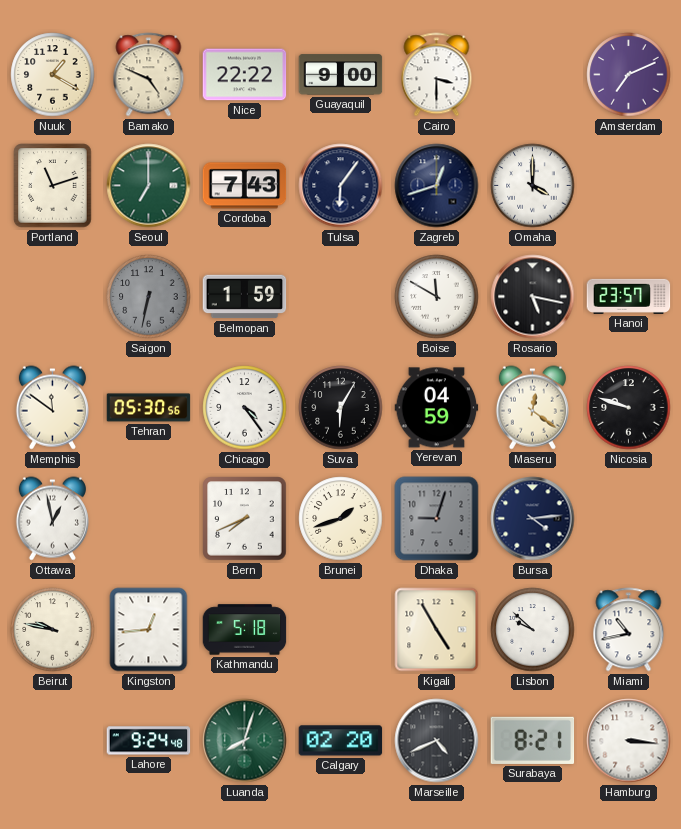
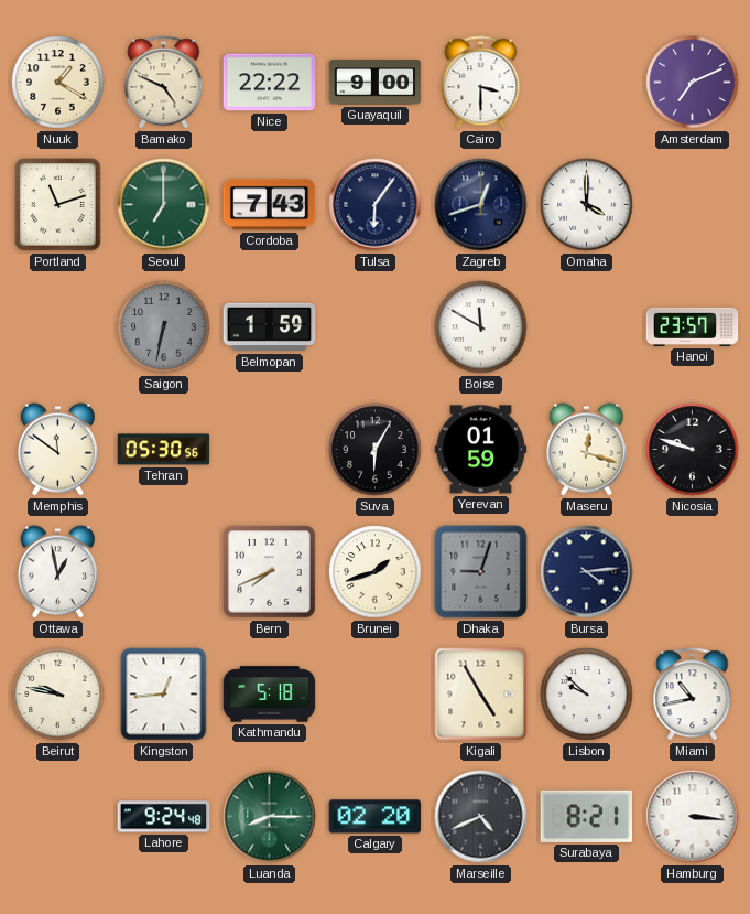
Rosario: 5:17 -> none
Chicago: 4:24 -> none
Yerevan: 04:59 -> 01:59
Maseru: 12:21 -> 12:18
Luanda: 8:03 -> 8:15
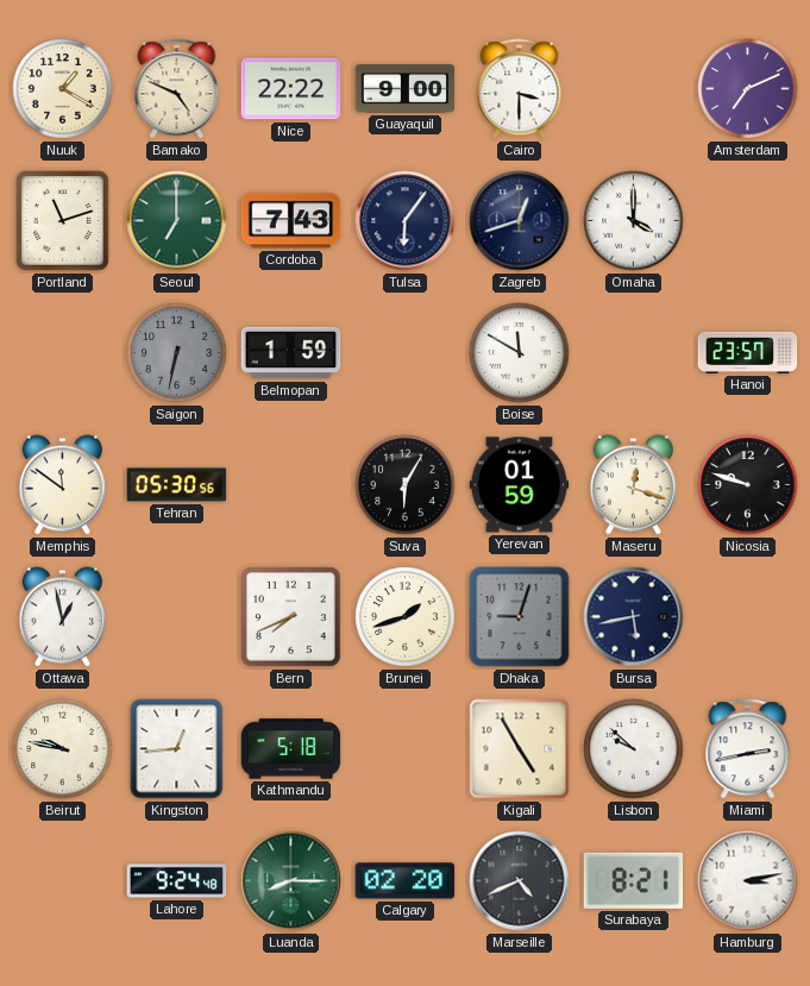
Bursa: 4:14 -> 5:43
Miami: 10:43 -> 2:43
Hamburg: 3:16 -> 3:13
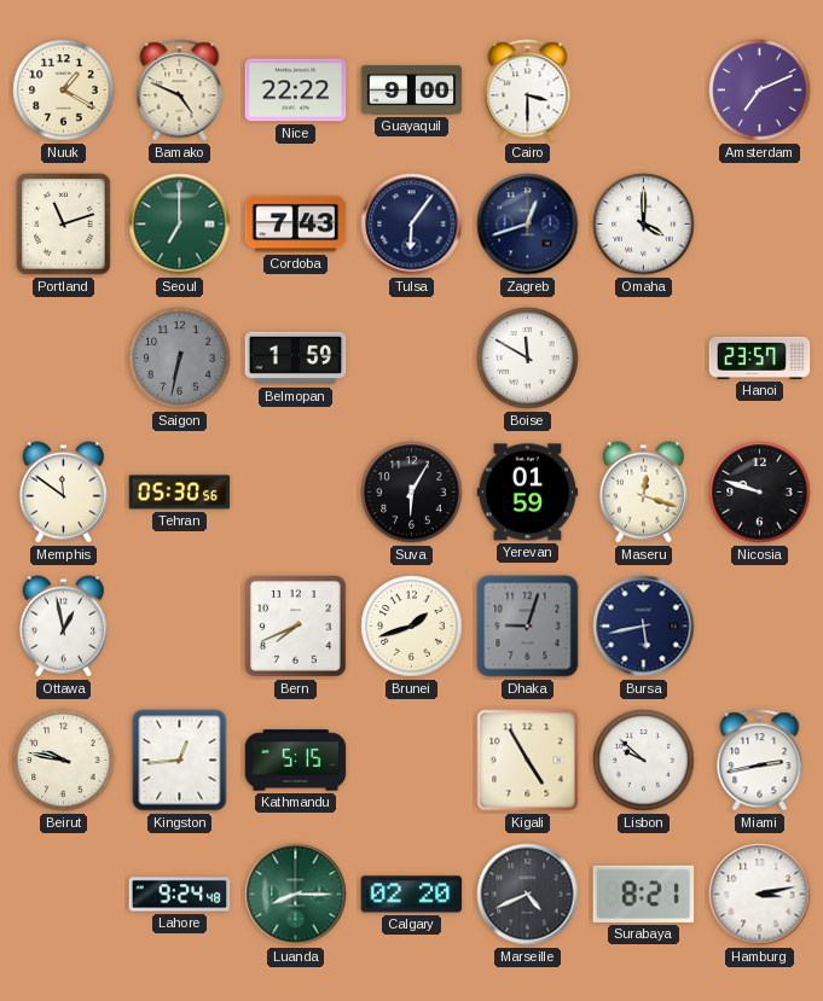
Kathmandu: 5:18 -> 5:15
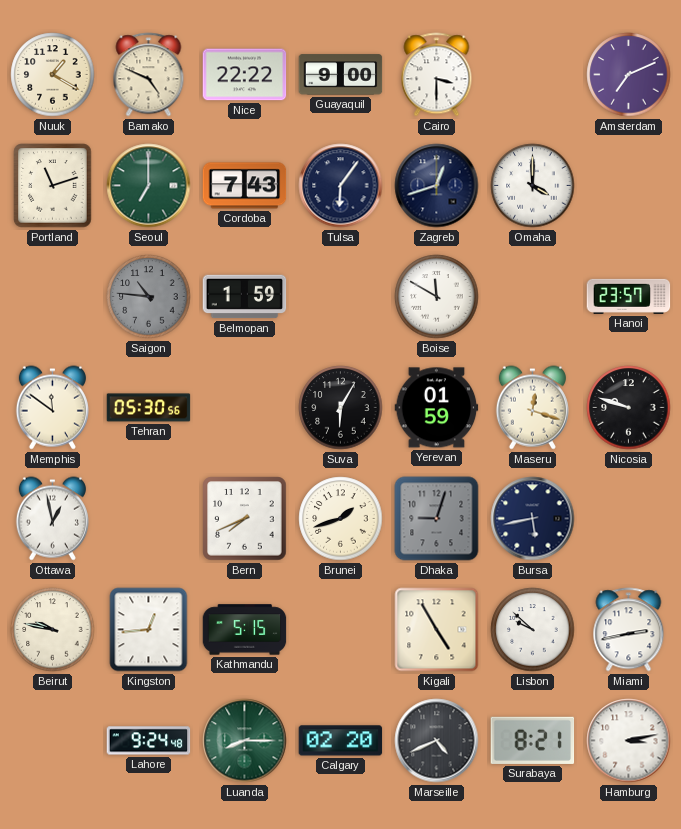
Saigon: 6:32 -> 10:46
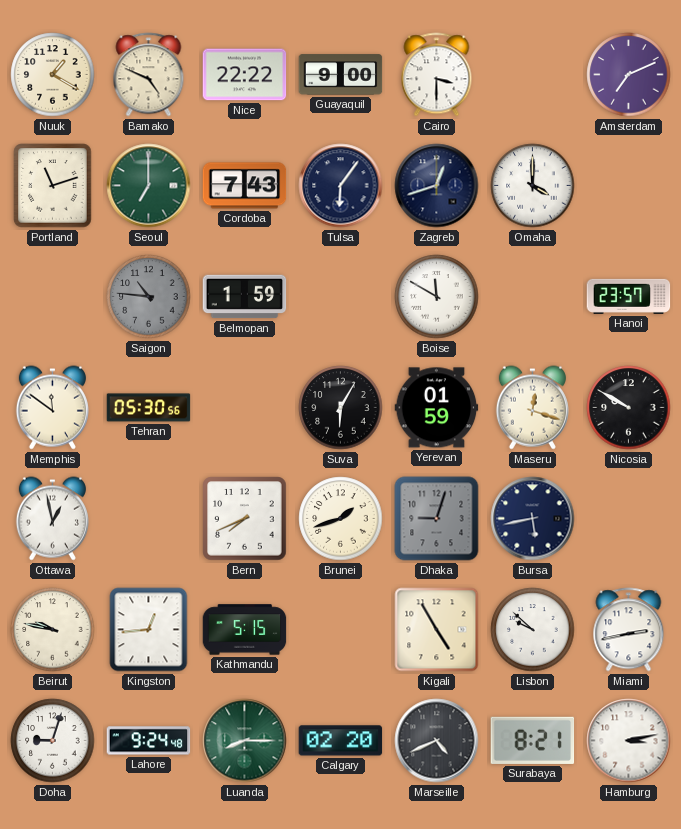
Nicosia: 9:48 -> 9:50
Doha: none -> 9:03
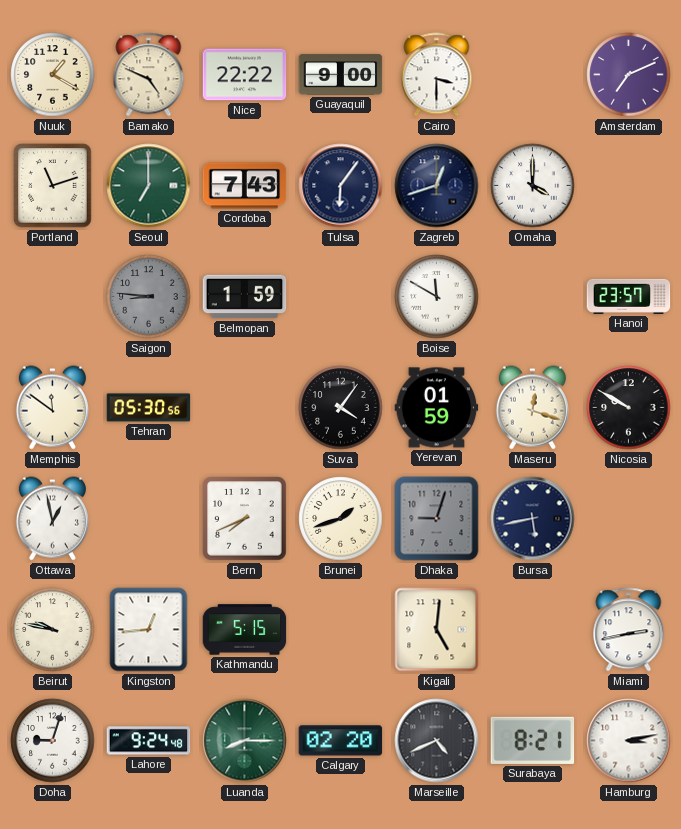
Saigon: 10:46 -> 8:46
Suva: 6:05 -> 4:06
Kigali: 4:55 -> 5:01
Lisbon: 9:52 -> none
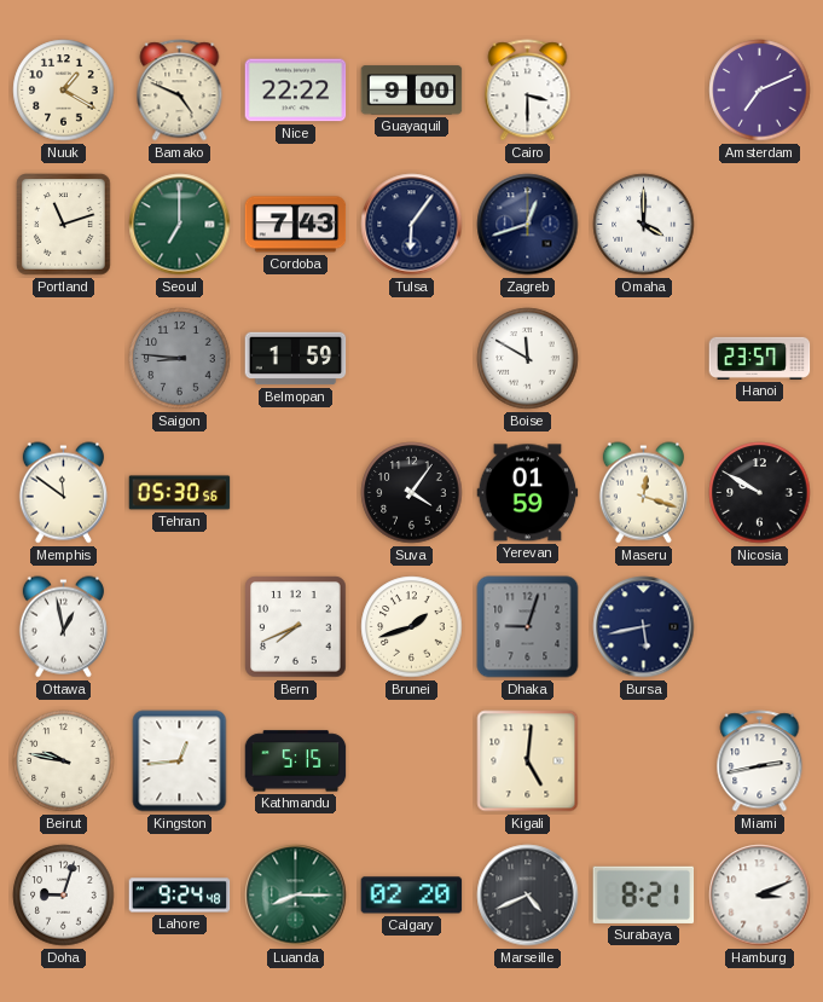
Hamburg: 3:13 -> 3:11
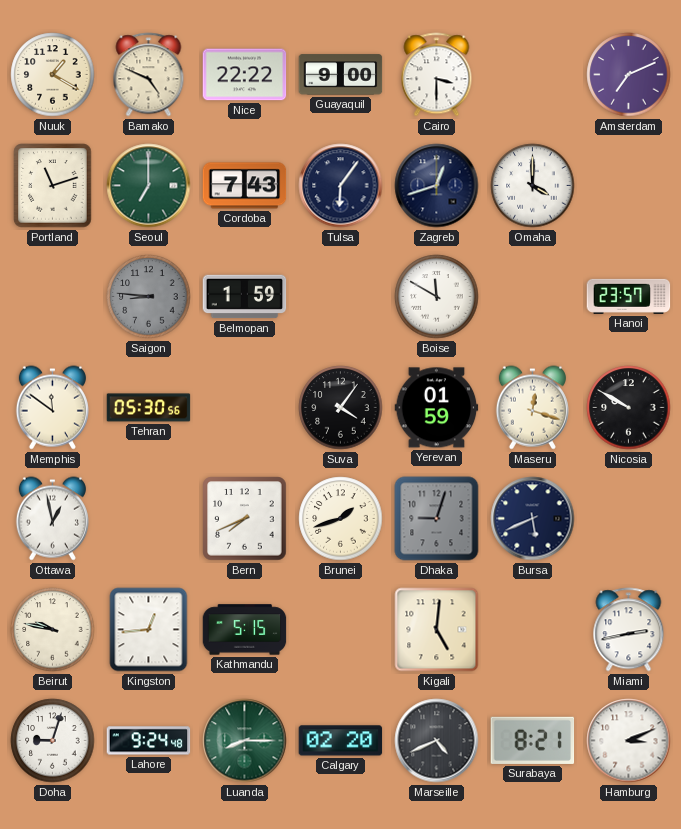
Bursa: 5:43 -> 5:41
